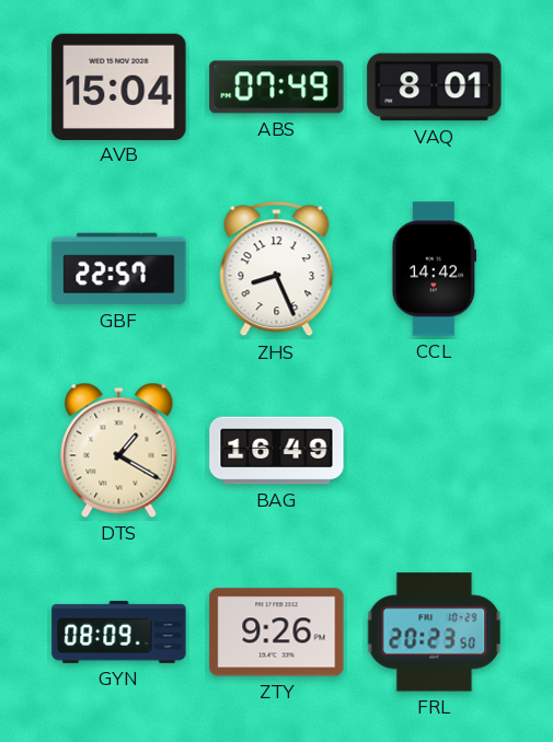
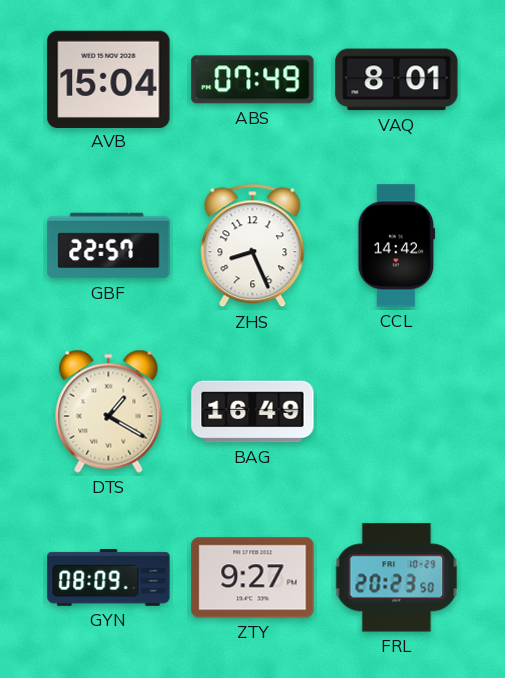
ZTY: 9:26 -> 9:27
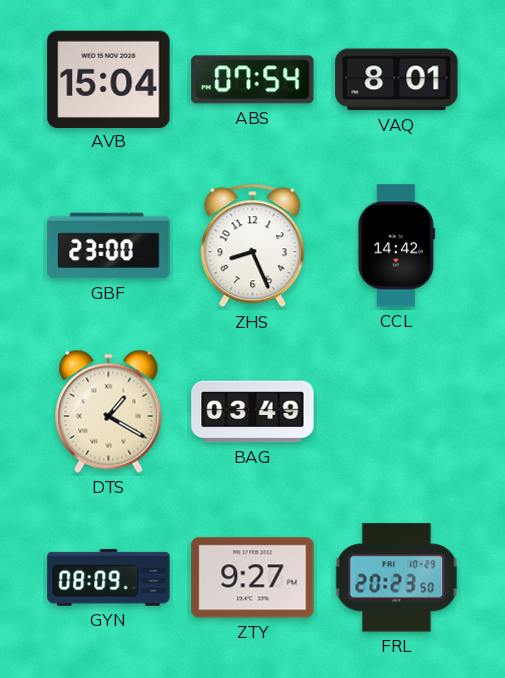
ABS: 07:49 -> 07:54
GBF: 22:57 -> 23:00
BAG: 16:49 -> 03:49
